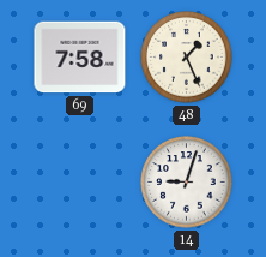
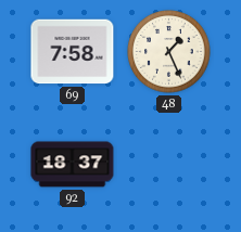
92: none -> 18:37
14: 9:03 -> none
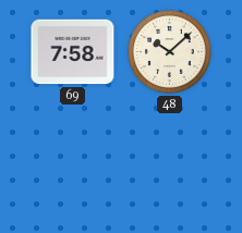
48: 1:26 -> 10:08
92: 18:37 -> none
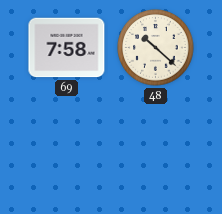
48: 10:08 -> 10:22
